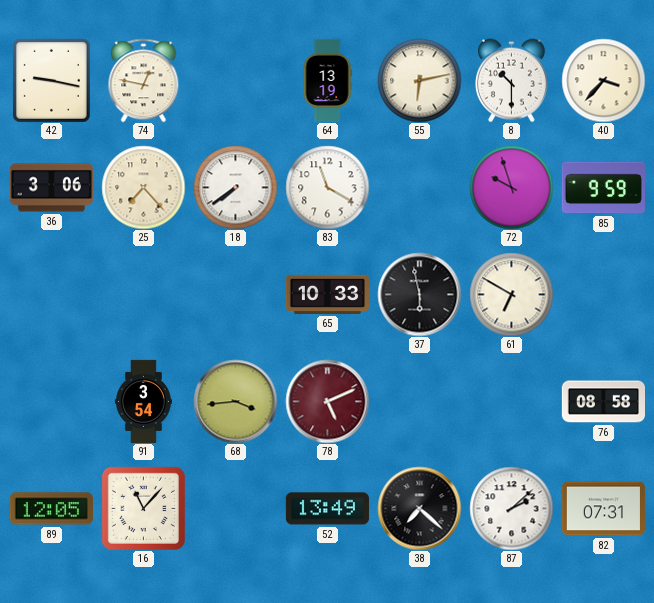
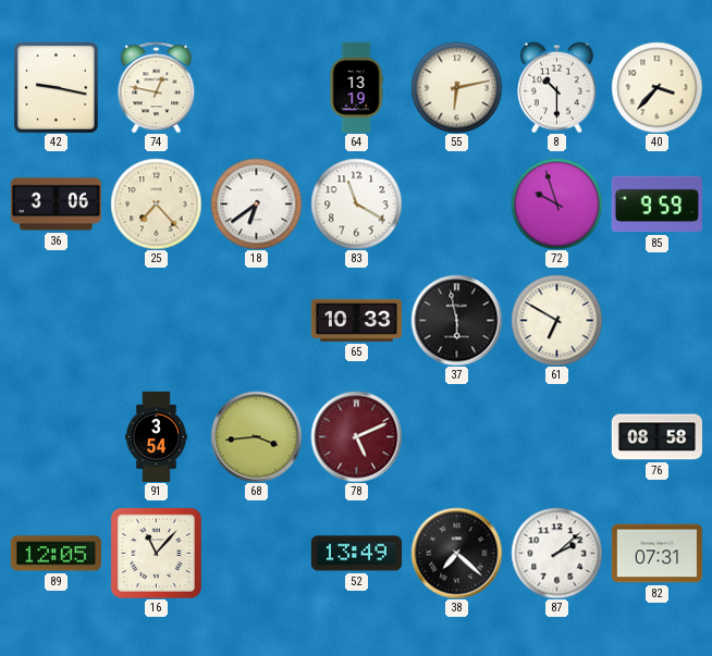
18: 7:39 -> 6:39
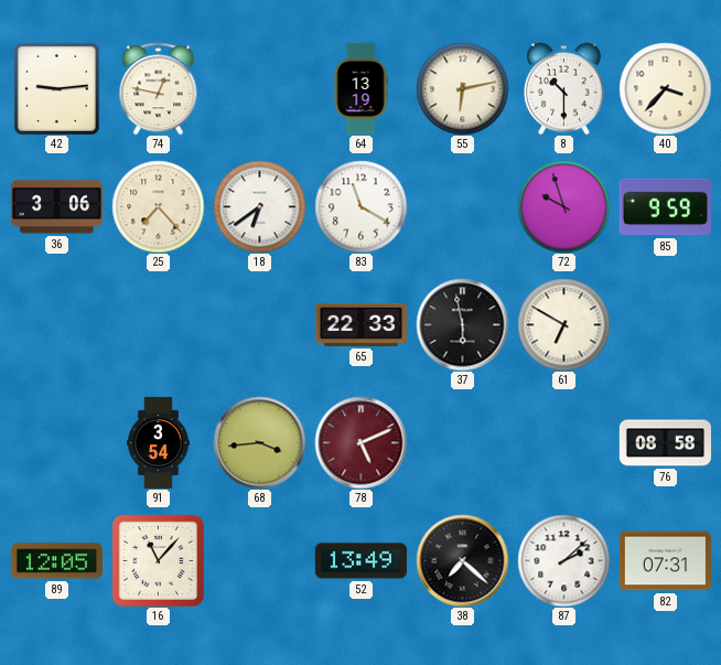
42: 9:17 -> 9:14
65: 10:33 -> 22:33
